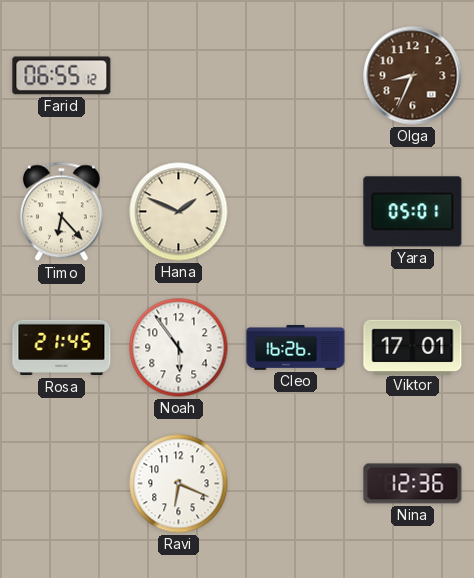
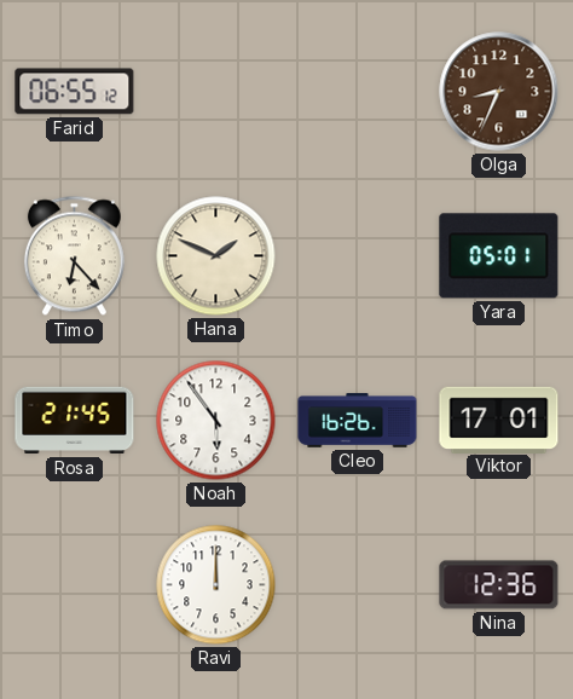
Ravi: 6:19 -> 12:00
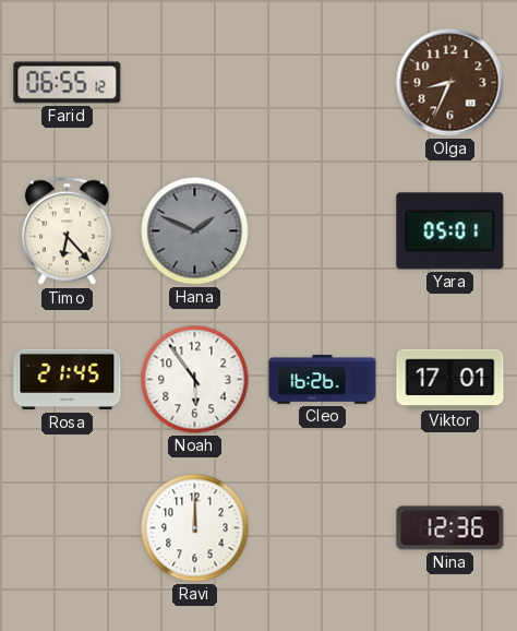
Hana dial: cream -> grey
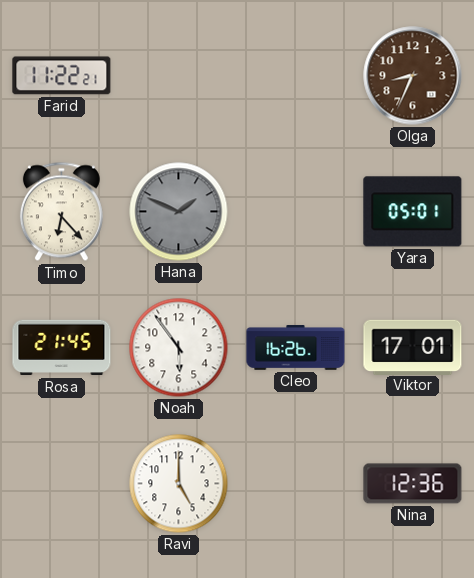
Farid: 06:55 -> 11:22
Ravi: 12:00 -> 5:00
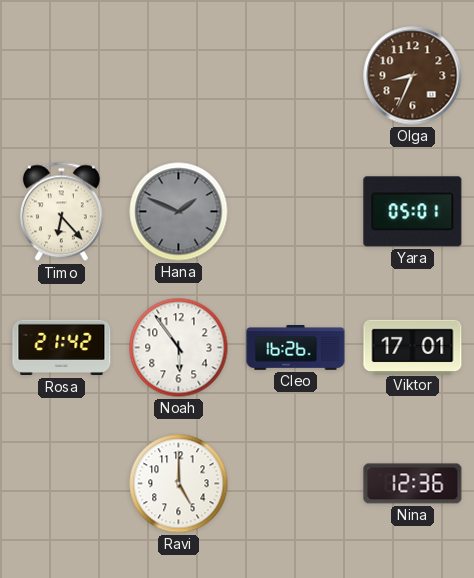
Farid: 11:22 -> none
Rosa: 21:45 -> 21:42
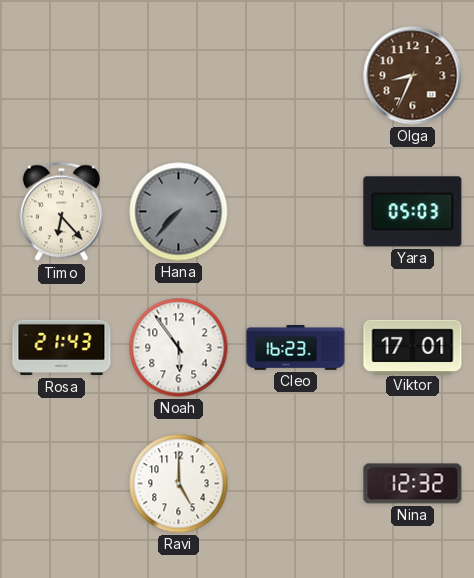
Hana: 1:49 -> 7:37
Yara: 05:01 -> 05:03
Rosa: 21:42 -> 21:43
Cleo: 16:26 -> 16:23
Nina: 12:36 -> 12:32
